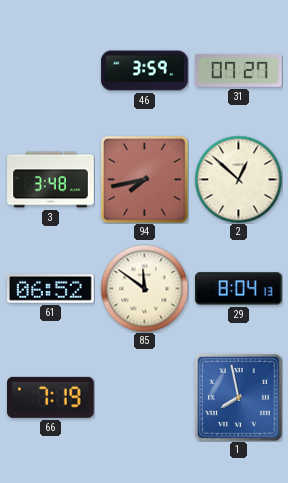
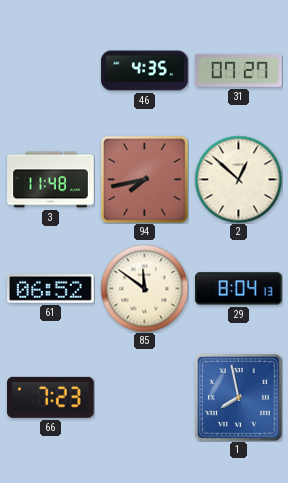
46: 3:59 -> 4:35
3: 3:48 -> 11:48
66: 7:19 -> 7:23
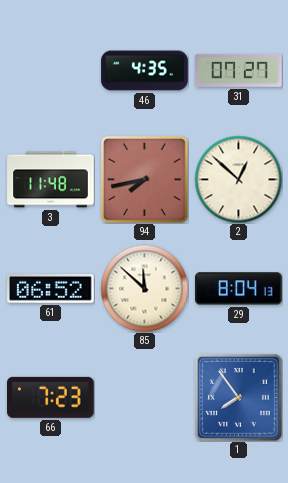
85: 11:51 -> 11:52
1: 7:58 -> 7:54
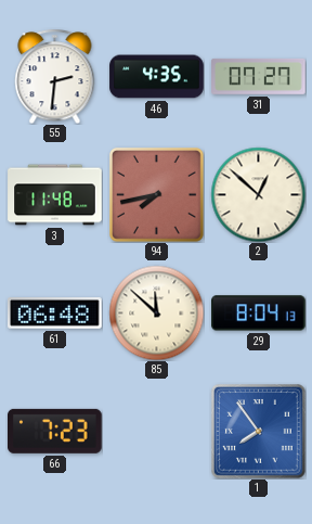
55: none -> 2:31
61: 06:52 -> 06:48
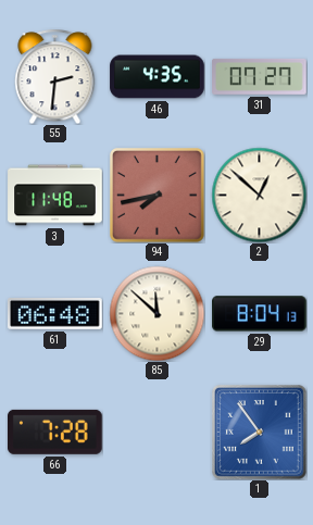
66: 7:23 -> 7:28
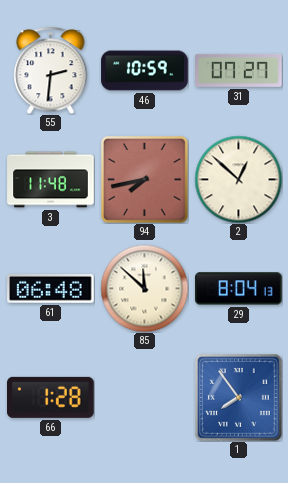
46: 4:35 -> 10:59
66: 7:28 -> 1:28
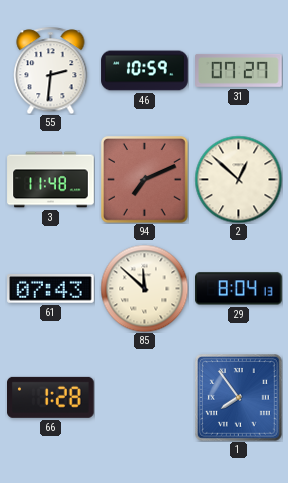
94: 7:43 -> 7:11
61: 06:48 -> 07:43
